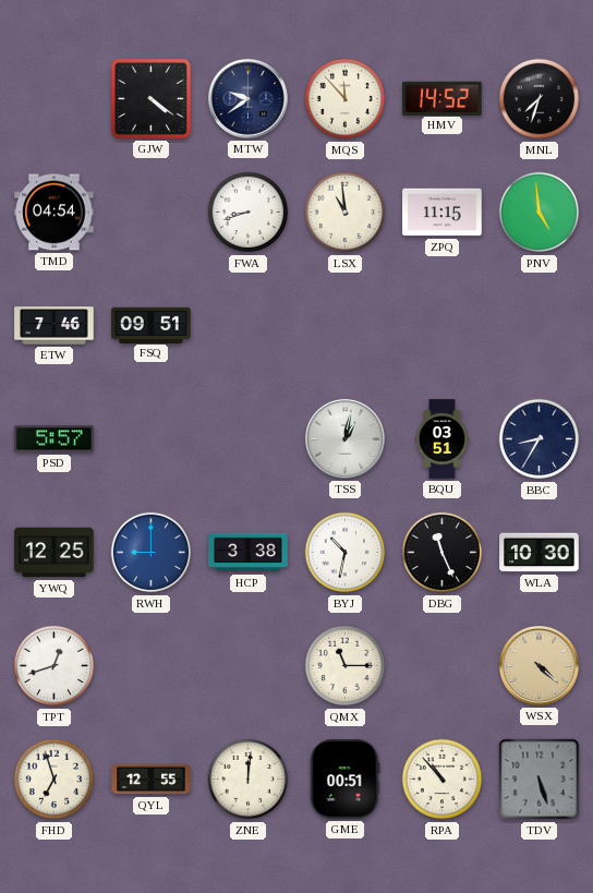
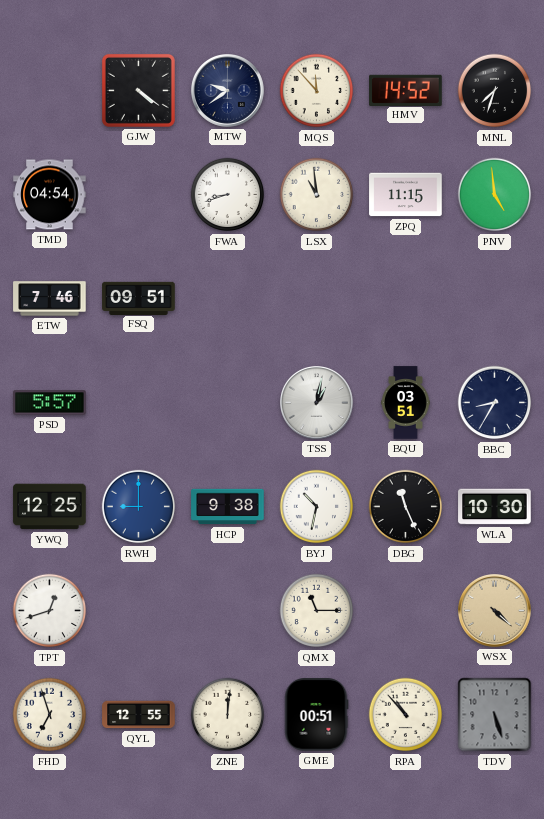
HCP: 3:38 -> 9:38
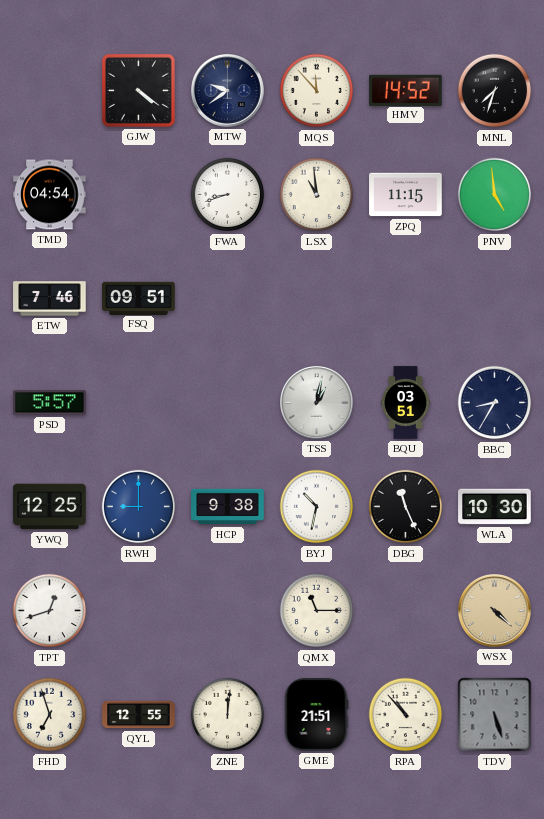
GME: 00:51 -> 21:51
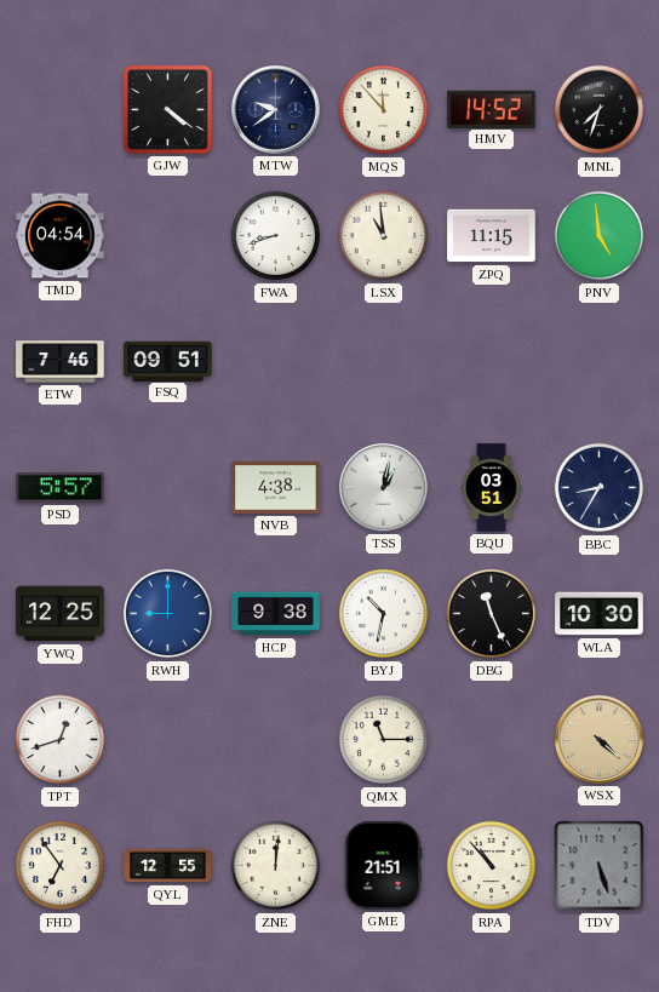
NVB: none -> 4:38
FHD: 6:57 -> 6:54
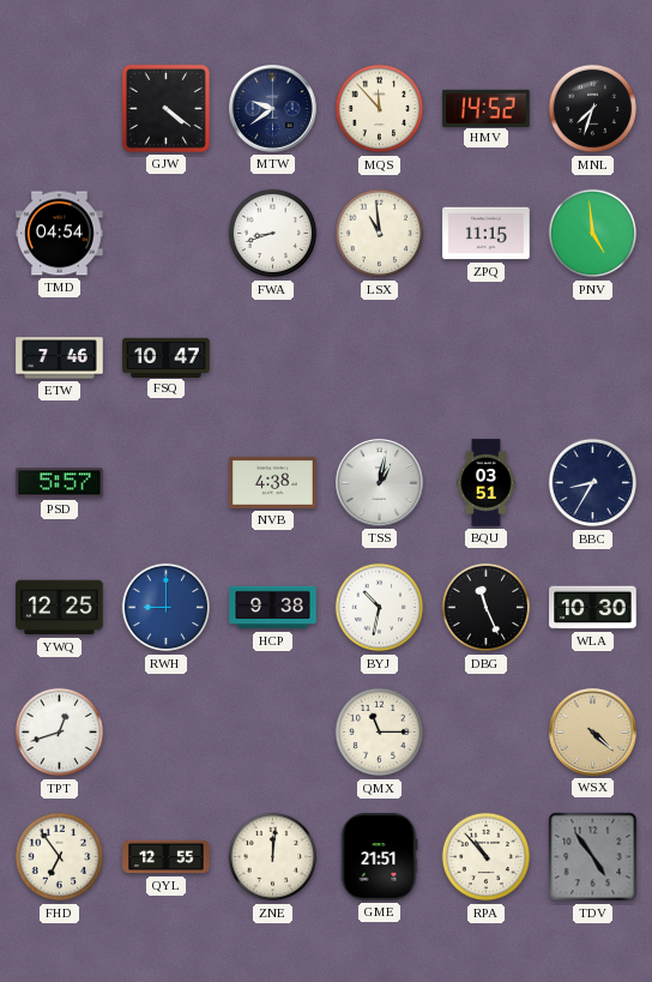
FSQ: 09:51 -> 10:47
TDV: 5:27 -> 4:54
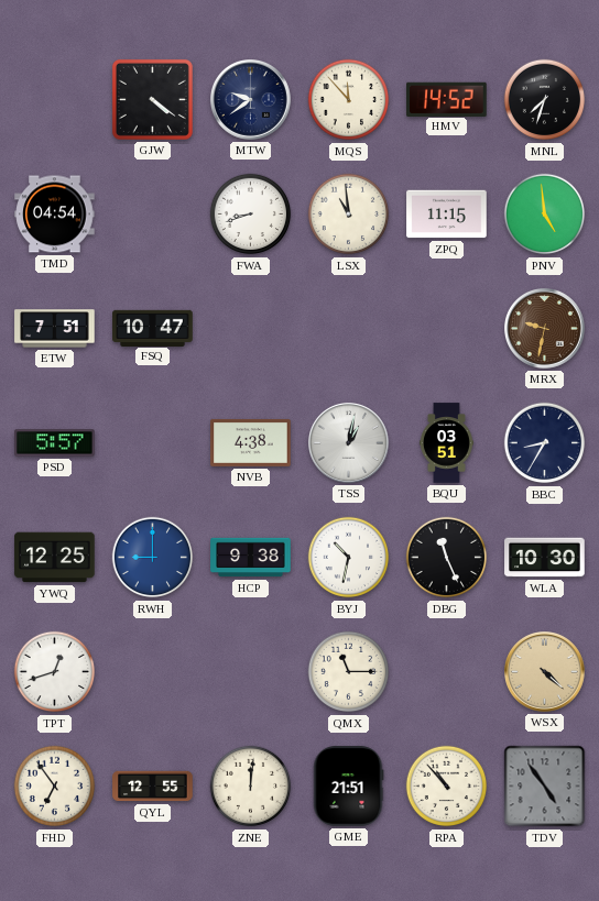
ETW: 7:46 -> 7:51
MRX: none -> 9:32
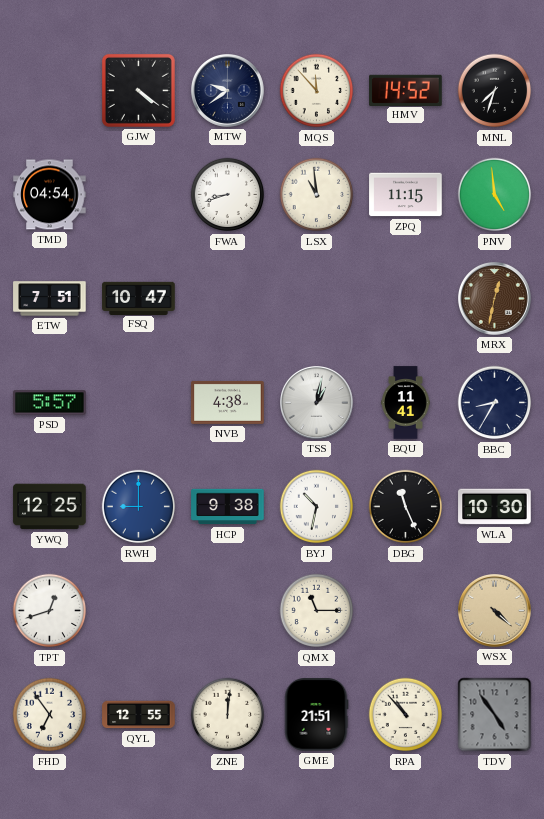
MRX: 9:32 -> 12:32
BQU: 03:51 -> 11:41
